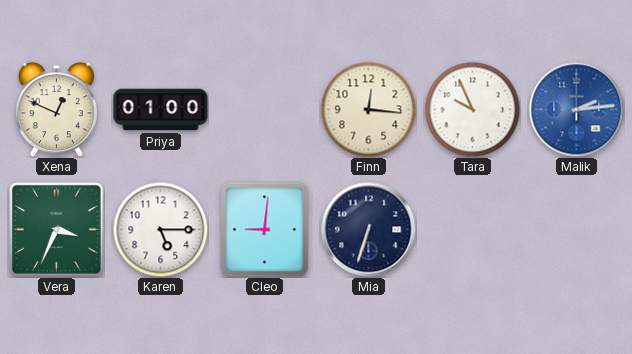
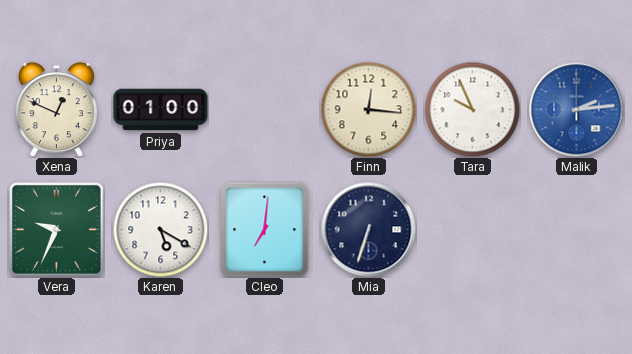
Vera: 3:34 -> 9:34
Karen: 5:15 -> 5:20
Cleo: 9:01 -> 7:01
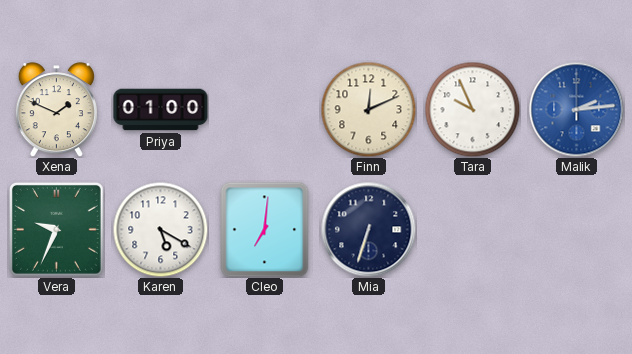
Xena: 12:49 -> 1:49
Finn: 12:16 -> 12:11
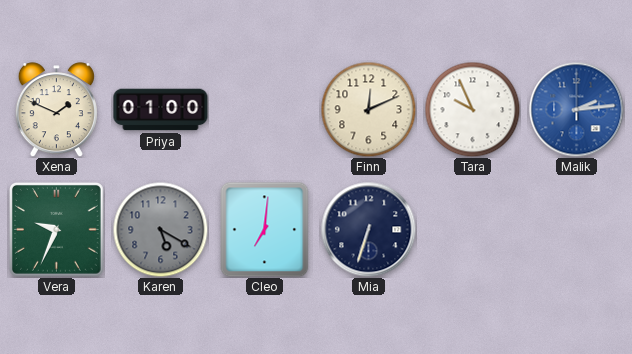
Karen dial: white -> grey
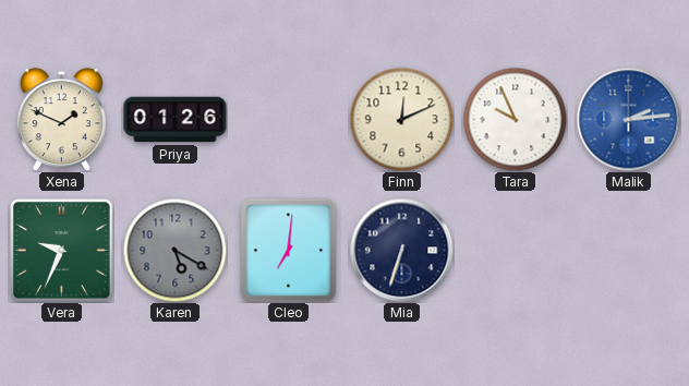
Priya: 01:00 -> 01:26
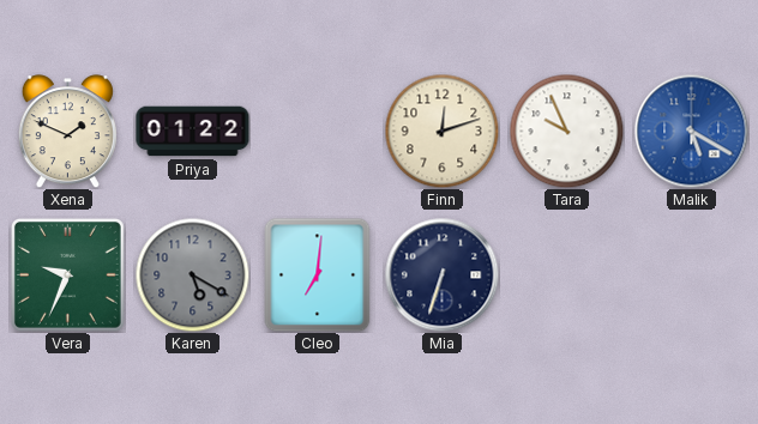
Priya: 01:26 -> 01:22
Finn: 12:11 -> 12:12
Malik: 2:14 -> 5:20
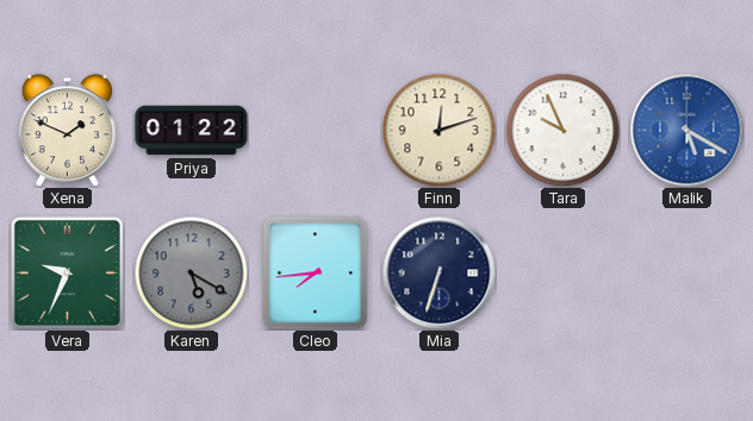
Cleo: 7:01 -> 7:44
